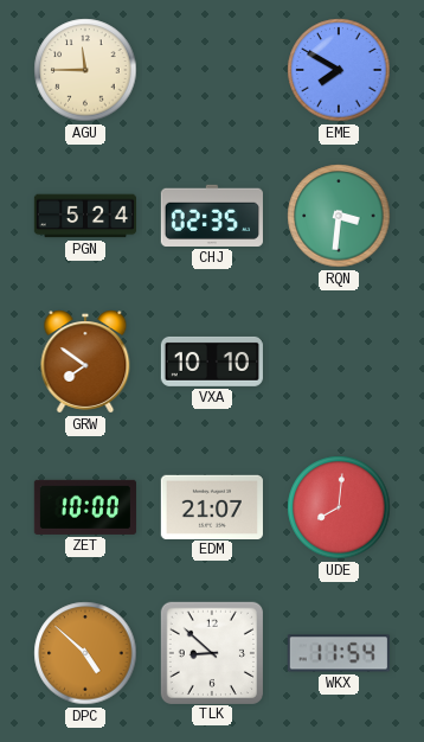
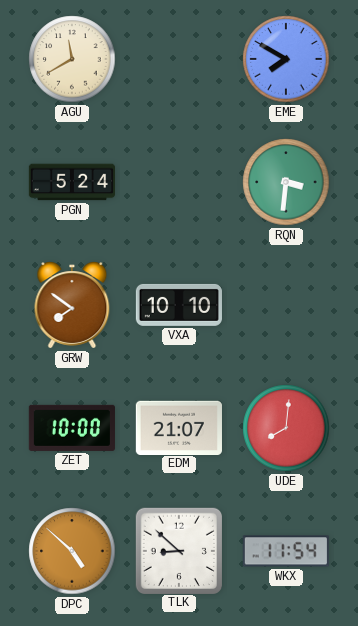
AGU: 11:45 -> 11:40
CHJ: 02:35 -> none
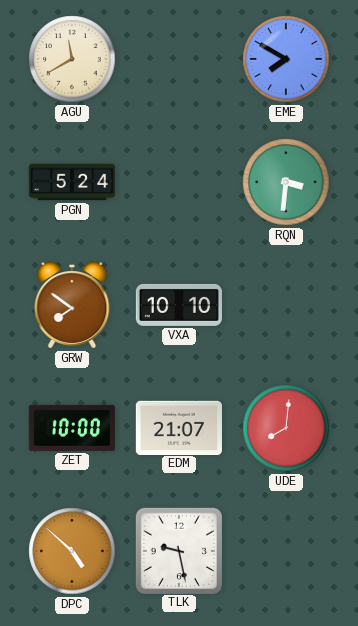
TLK: 8:52 -> 9:28
WKX: 11:54 -> none
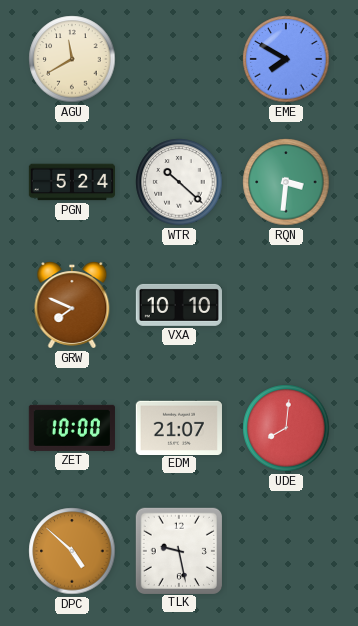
WTR: none -> 10:22
GRW: 7:51 -> 7:49
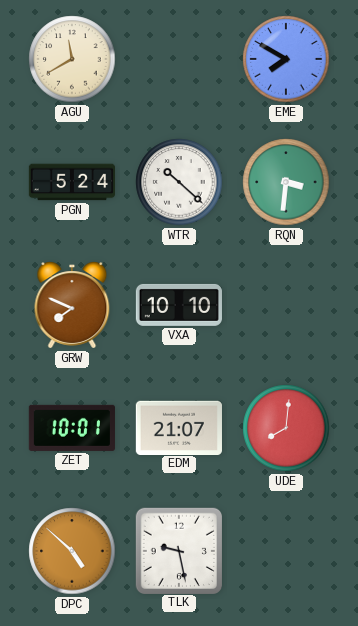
ZET: 10:00 -> 10:01
